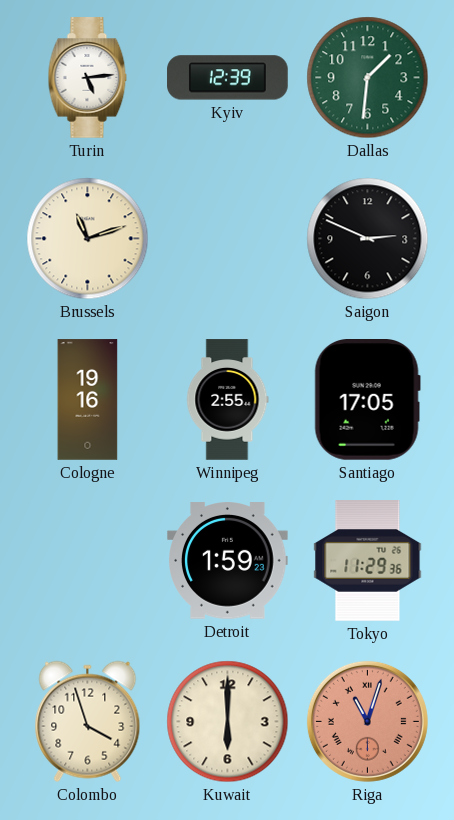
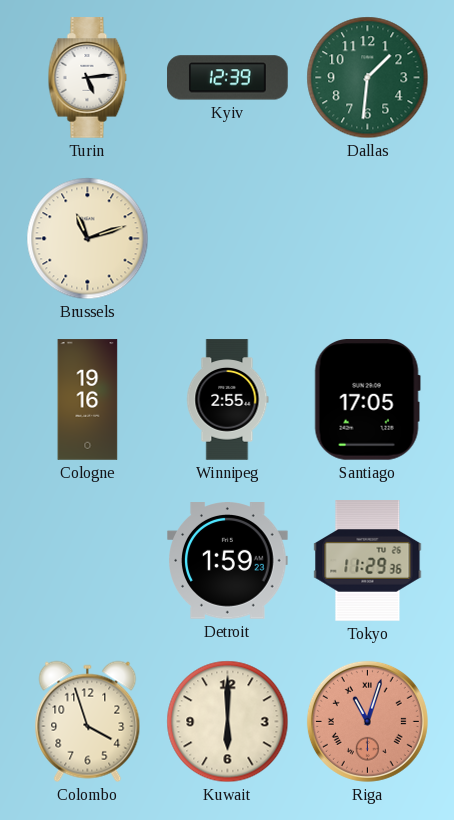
Saigon: 2:49 -> none
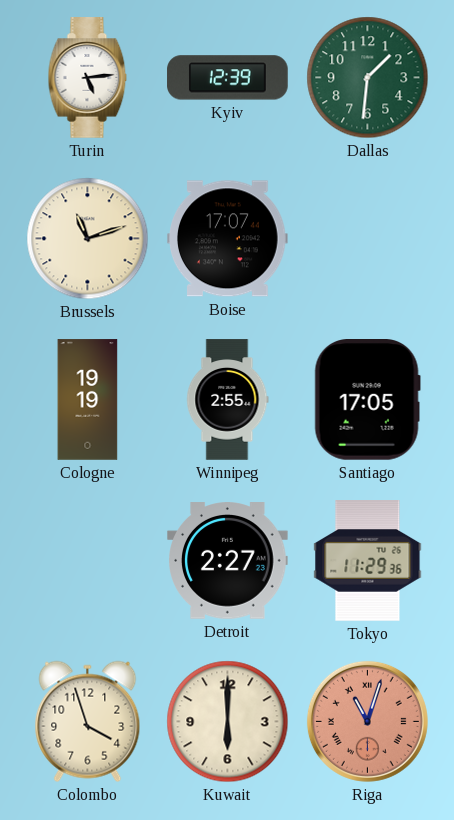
Boise: none -> 17:07
Cologne: 19:16 -> 19:19
Detroit: 1:59 -> 2:27
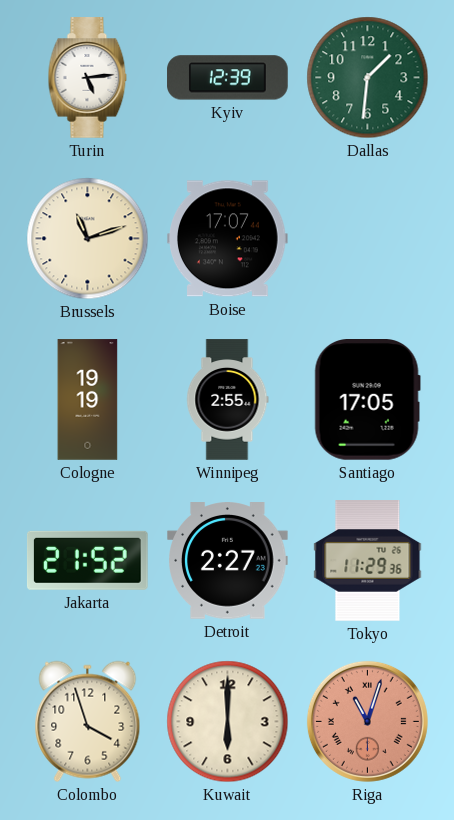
Jakarta: none -> 21:52
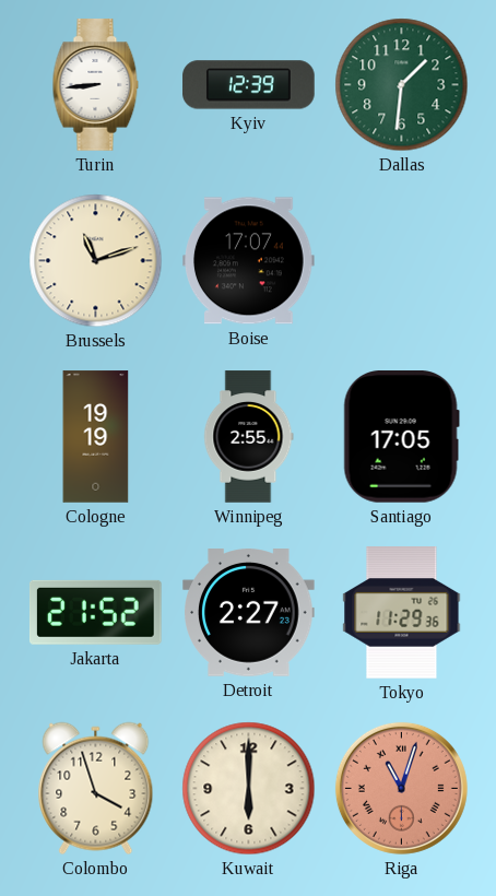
Turin: 5:14 -> 8:44
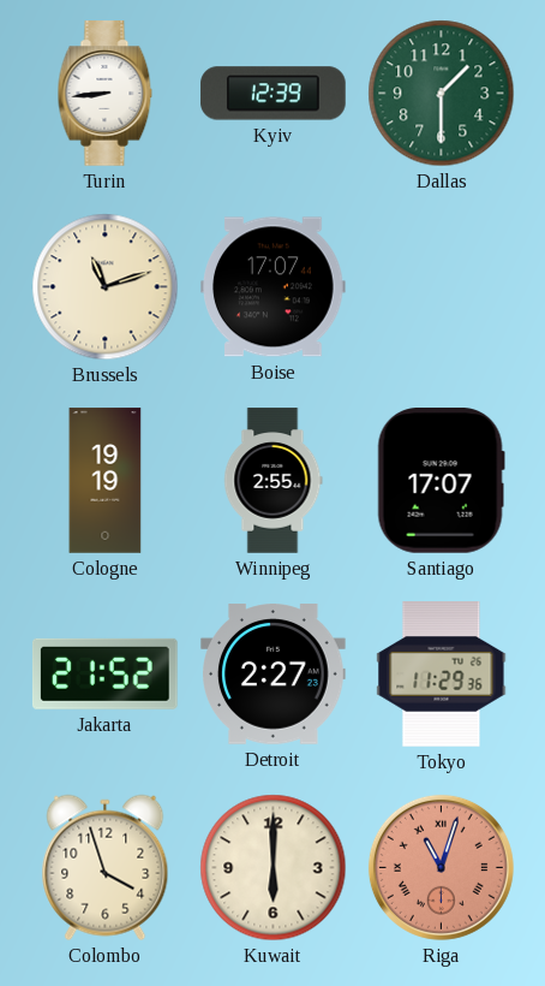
Dallas: 1:31 -> 1:30
Santiago: 17:05 -> 17:07
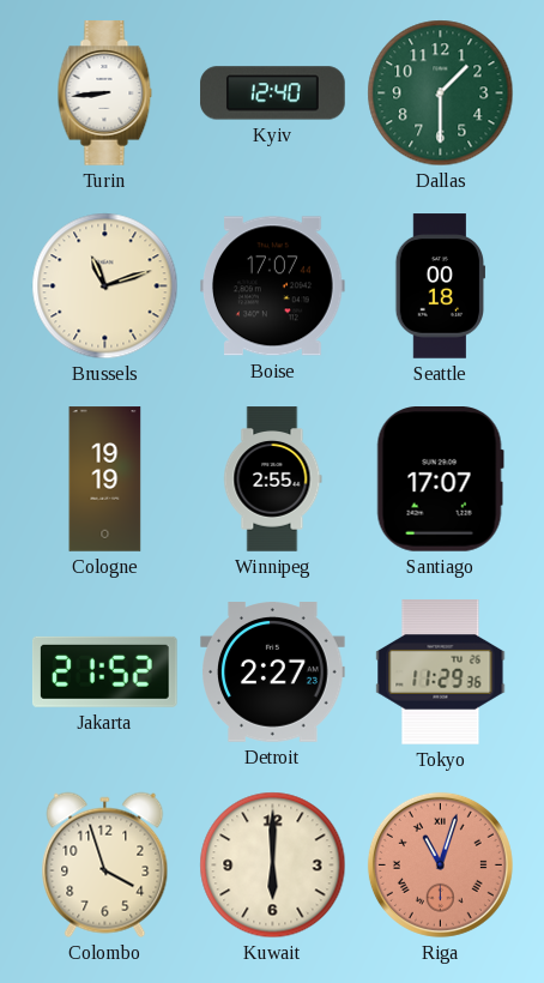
Kyiv: 12:39 -> 12:40
Seattle: none -> 00:18
